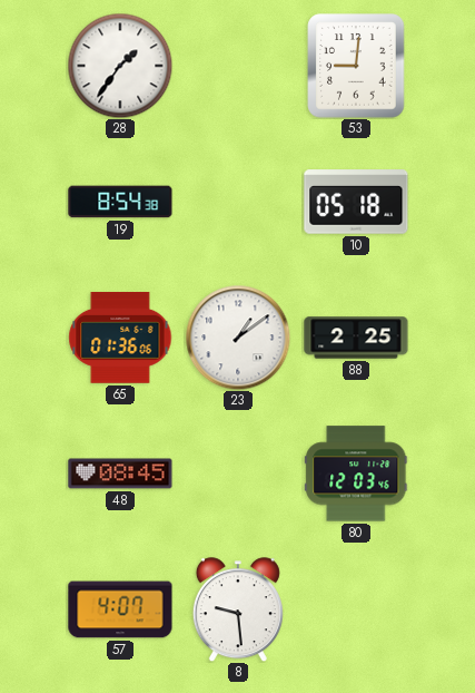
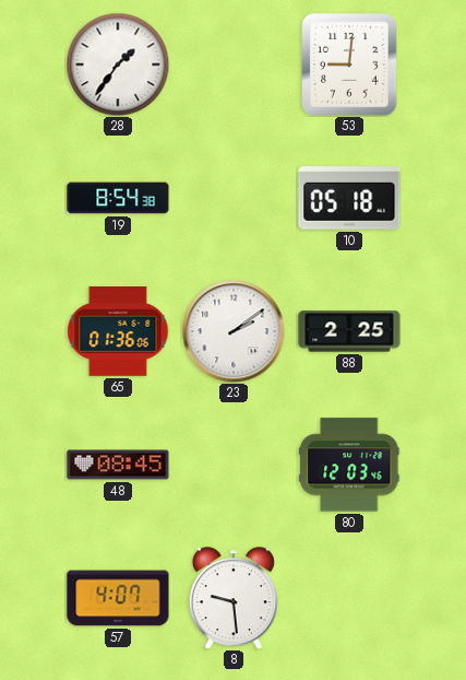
23: 1:09 -> 2:09
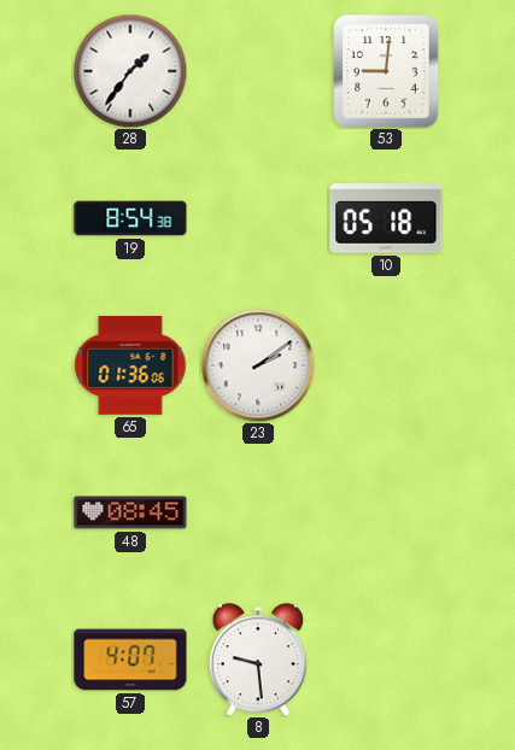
88: 2:25 -> none
80: 12:03 -> none
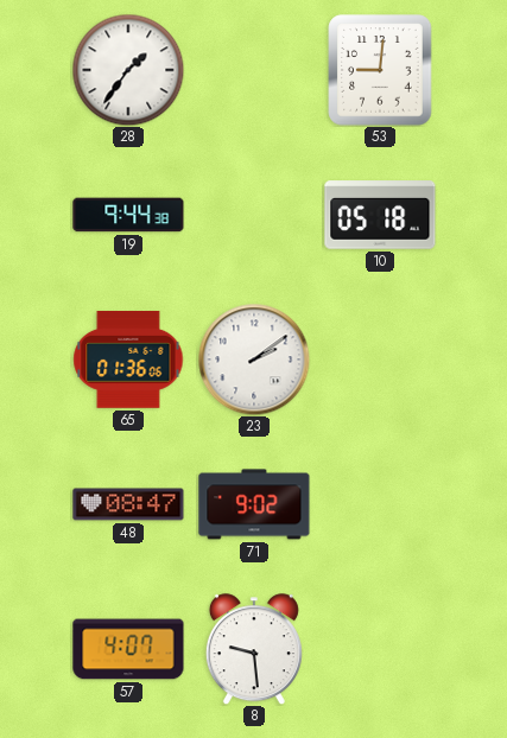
19: 8:54 -> 9:44
48: 08:45 -> 08:47
71: none -> 9:02
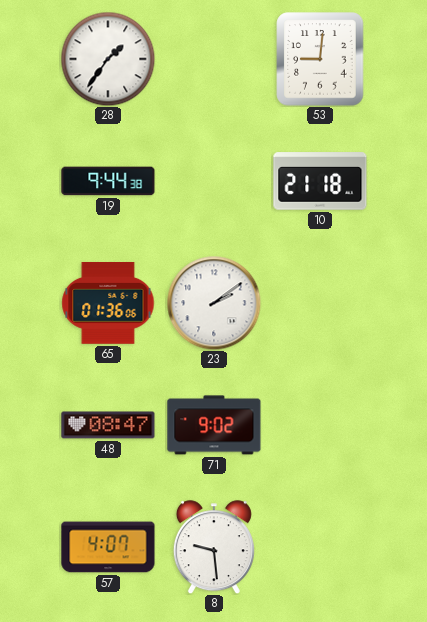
10: 05:18 -> 21:18
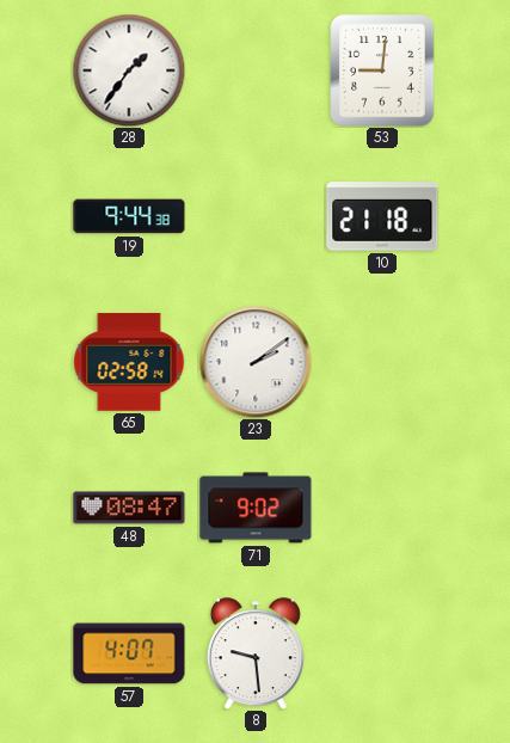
65: 01:36 -> 02:58
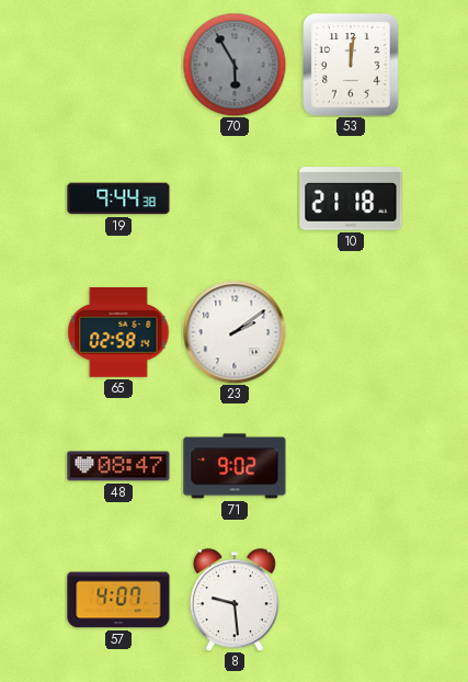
28: 1:36 -> none
70: none -> 5:55
53: 9:01 -> 12:01
